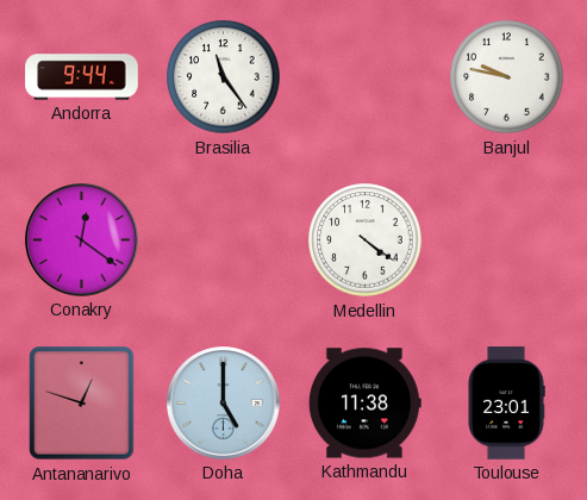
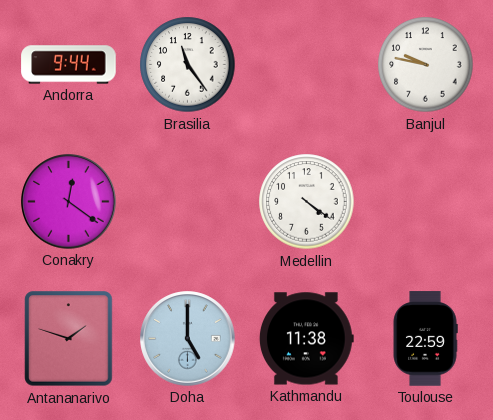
Antananarivo: 12:48 -> 1:48
Toulouse: 23:01 -> 22:59
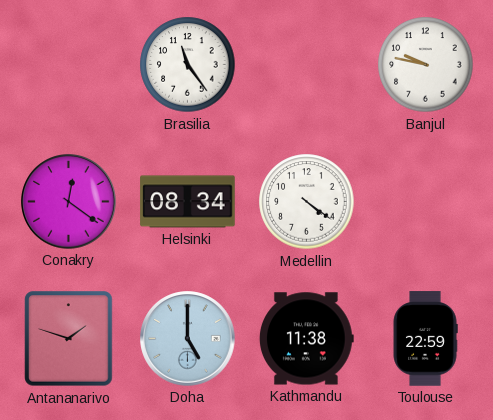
Andorra: 9:44 -> none
Helsinki: none -> 08:34
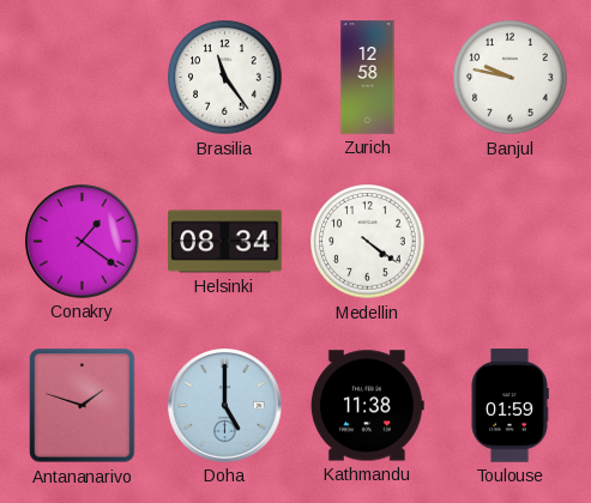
Zurich: none -> 12:58
Conakry: 12:21 -> 1:21
Toulouse: 22:59 -> 01:59
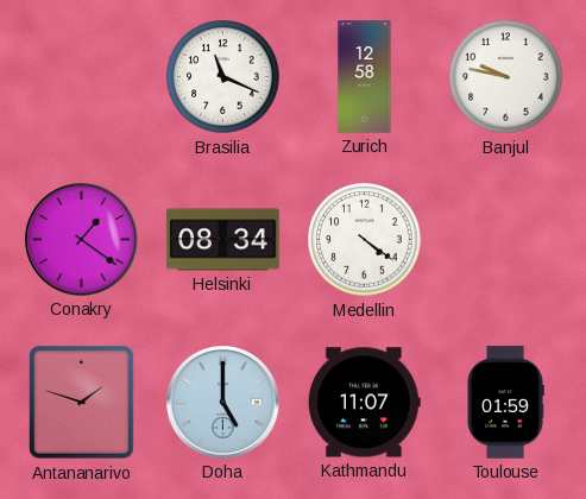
Brasilia: 11:24 -> 11:19
Kathmandu: 11:38 -> 11:07
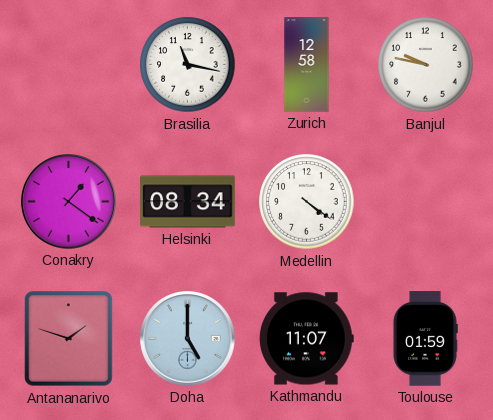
Brasilia: 11:19 -> 11:17
